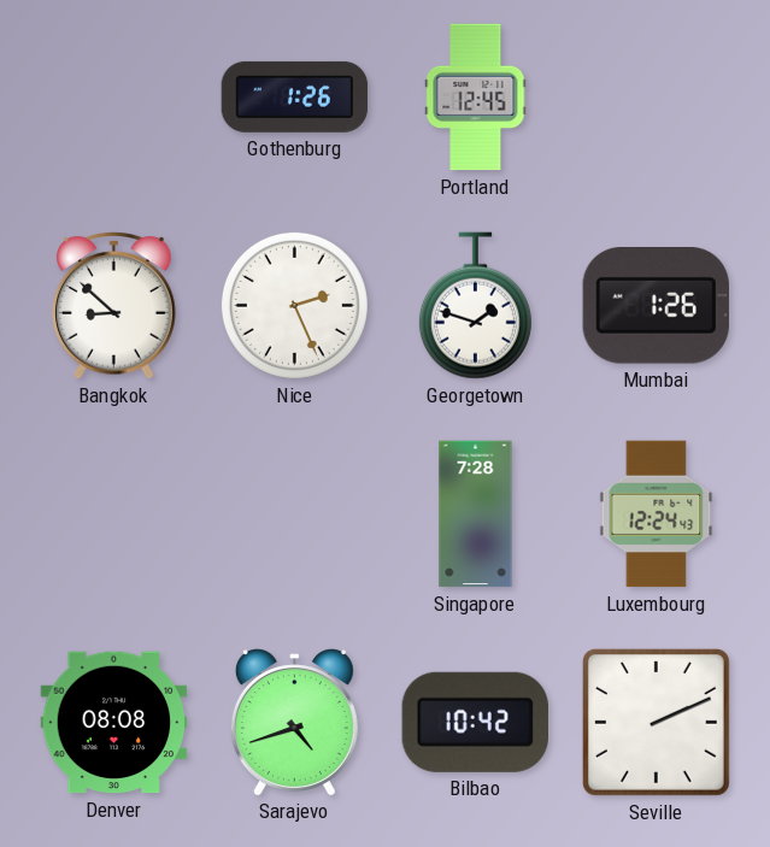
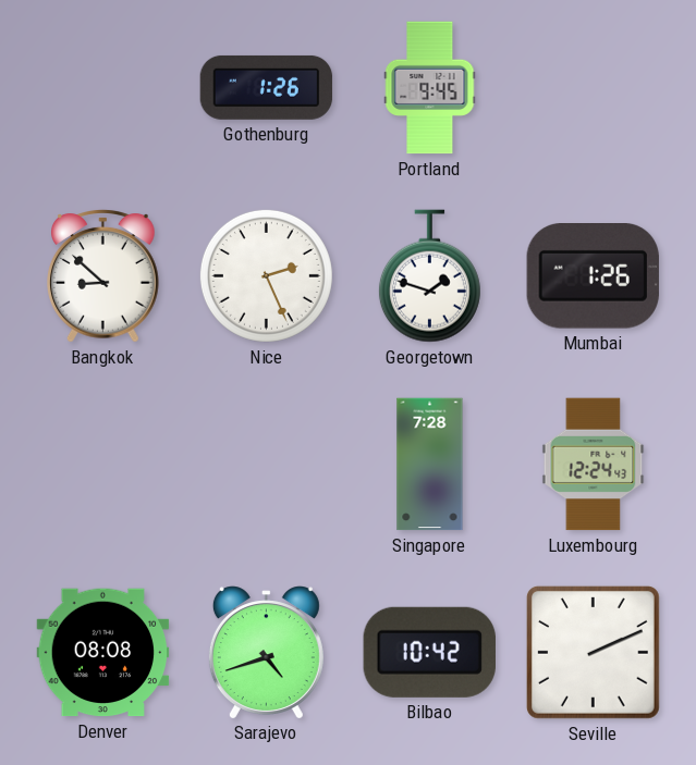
Portland: 12:45 -> 9:45
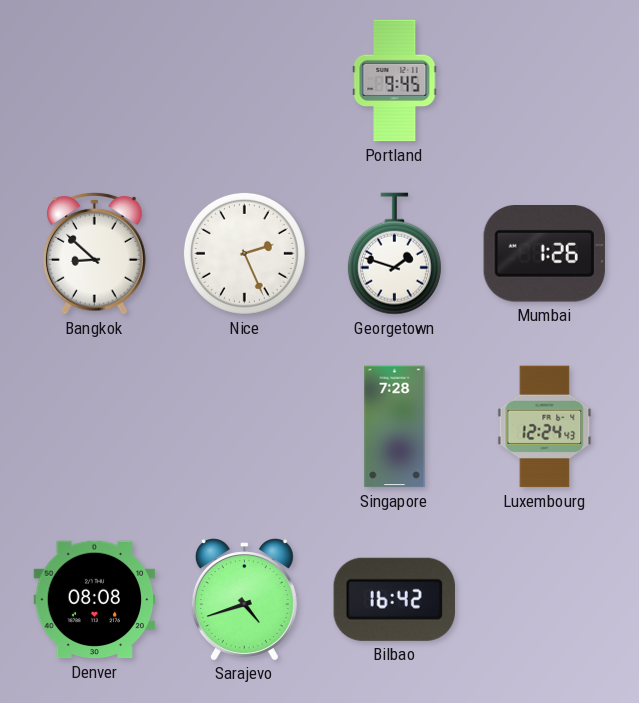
Gothenburg: 1:26 -> none
Bilbao: 10:42 -> 16:42
Seville: 2:11 -> none
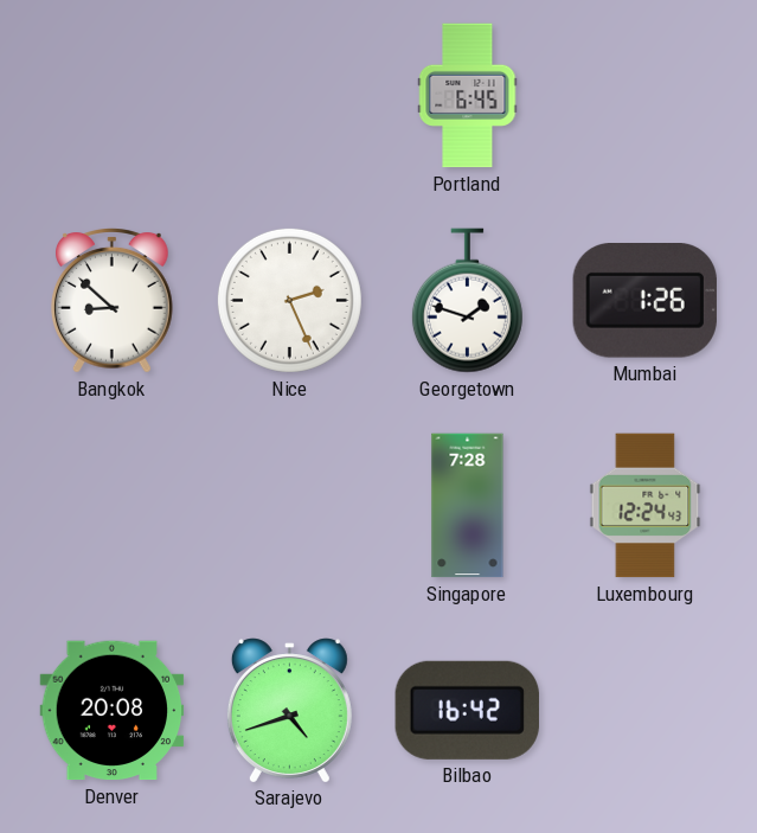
Portland: 9:45 -> 6:45
Denver: 08:08 -> 20:08
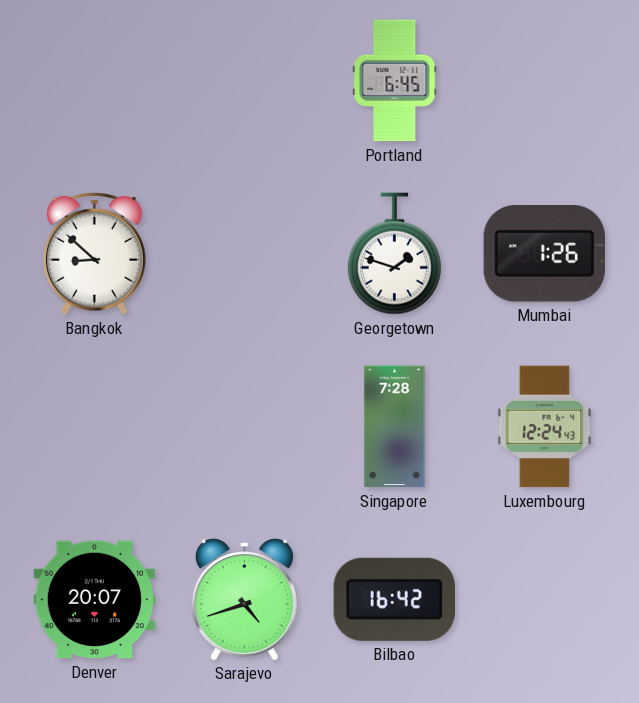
Nice: 2:26 -> none
Denver: 20:08 -> 20:07
